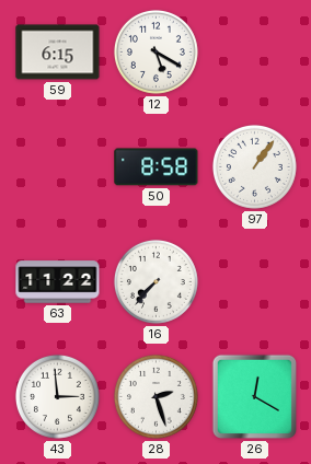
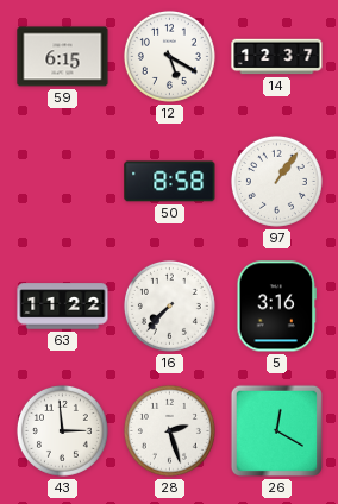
14: none -> 12:37
5: none -> 3:16
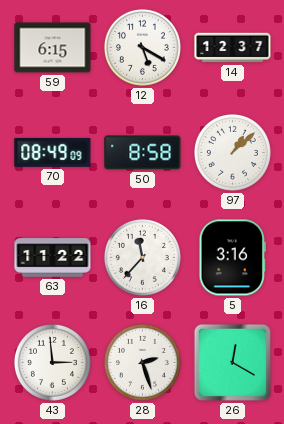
70: none -> 08:49
97: 1:06 -> 1:08
16: 7:37 -> 11:37
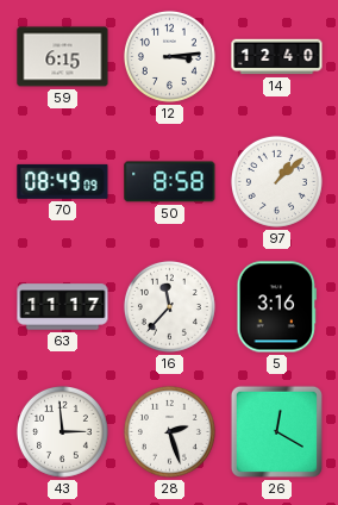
12: 5:20 -> 3:14
14: 12:37 -> 12:40
63: 11:22 -> 11:17
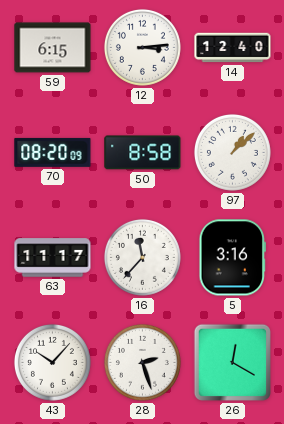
70: 08:49 -> 08:20
43: 2:59 -> 10:07
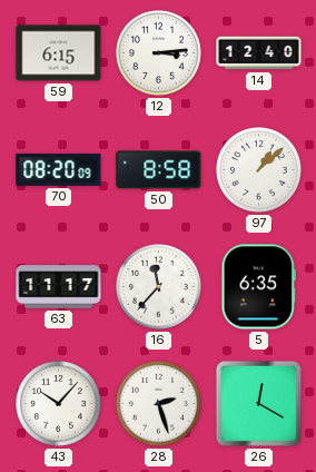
5: 3:16 -> 6:35
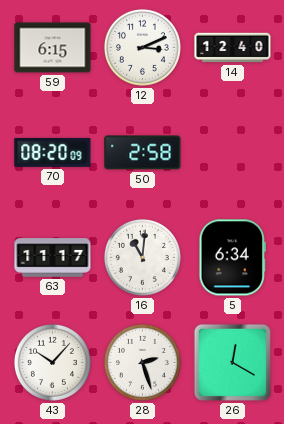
12: 3:14 -> 3:11
50: 8:58 -> 2:58
97: 1:08 -> none
16: 11:37 -> 11:01
5: 6:35 -> 6:34
